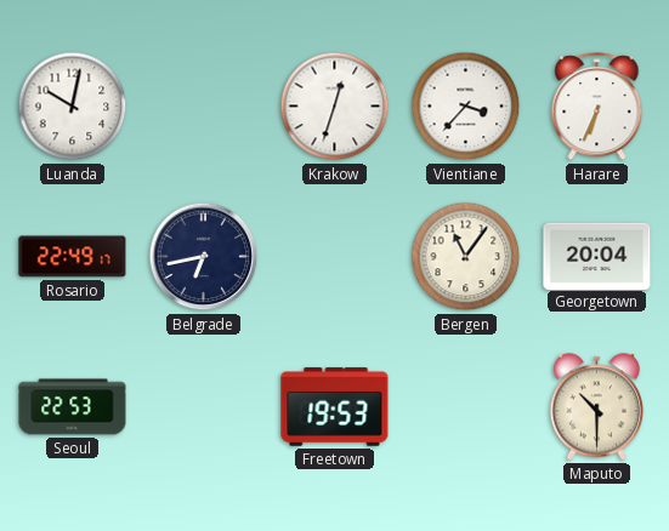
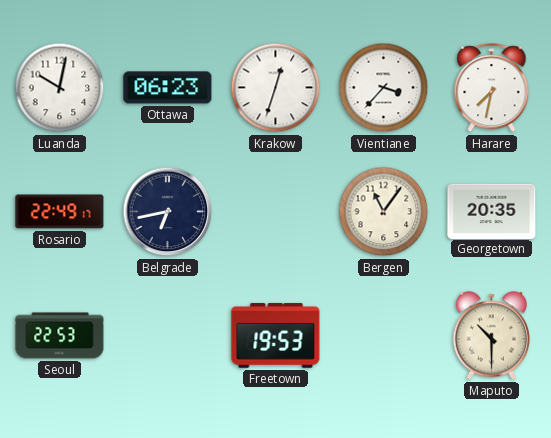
Ottawa: none -> 06:23
Harare: 6:34 -> 7:32
Georgetown: 20:04 -> 20:35
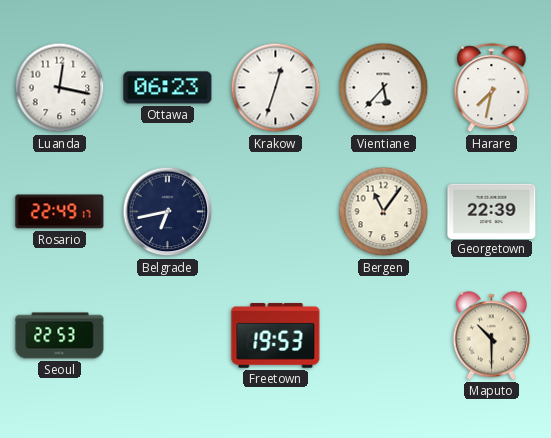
Luanda: 10:02 -> 12:17
Vientiane: 3:37 -> 5:37
Georgetown: 20:35 -> 22:39
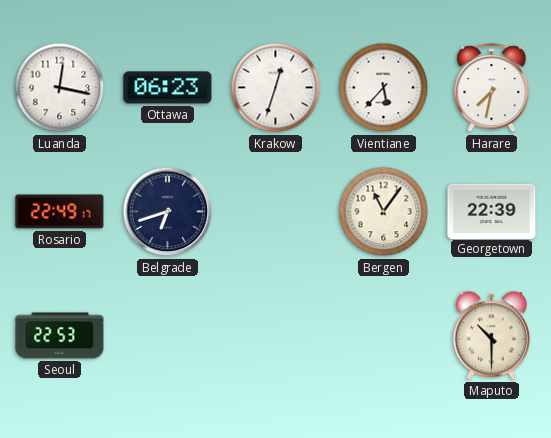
Belgrade: 6:43 -> 6:42
Freetown: 19:53 -> none
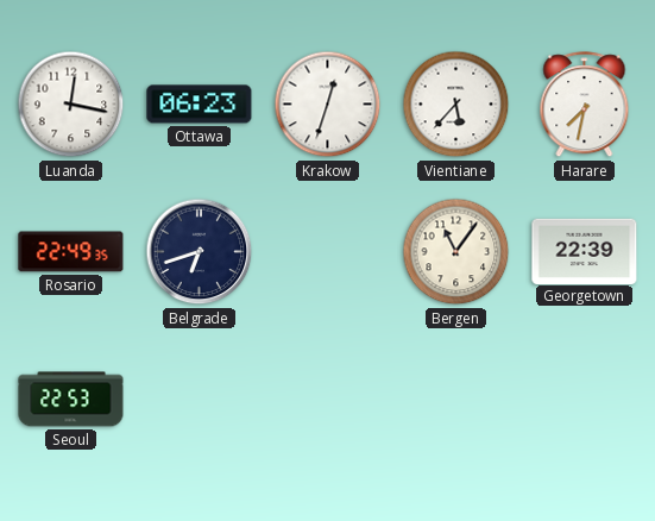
Rosario: 22:49:17 -> 22:49:35
Maputo: 10:30 -> none
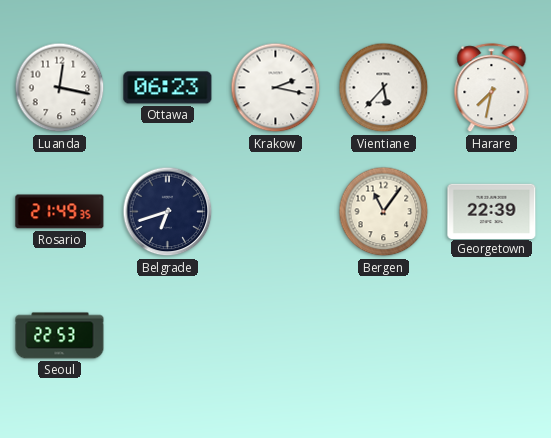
Krakow: 12:33 -> 2:17
Rosario: 22:49 -> 21:49
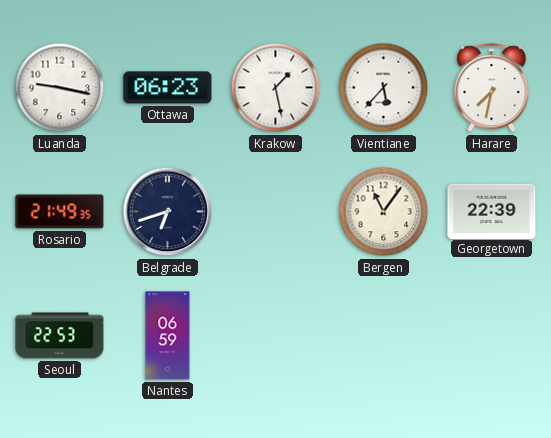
Luanda: 12:17 -> 9:17
Krakow: 2:17 -> 1:28
Nantes: none -> 06:59
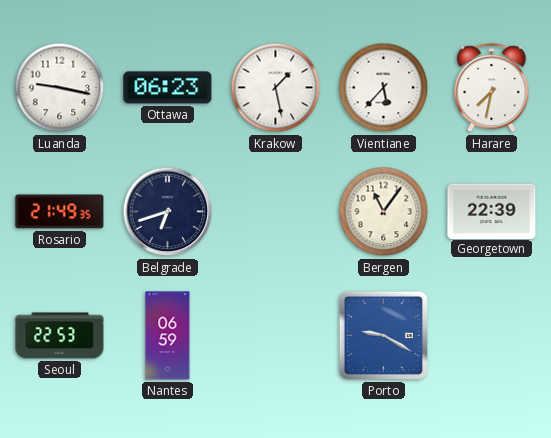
Porto: none -> 9:20
